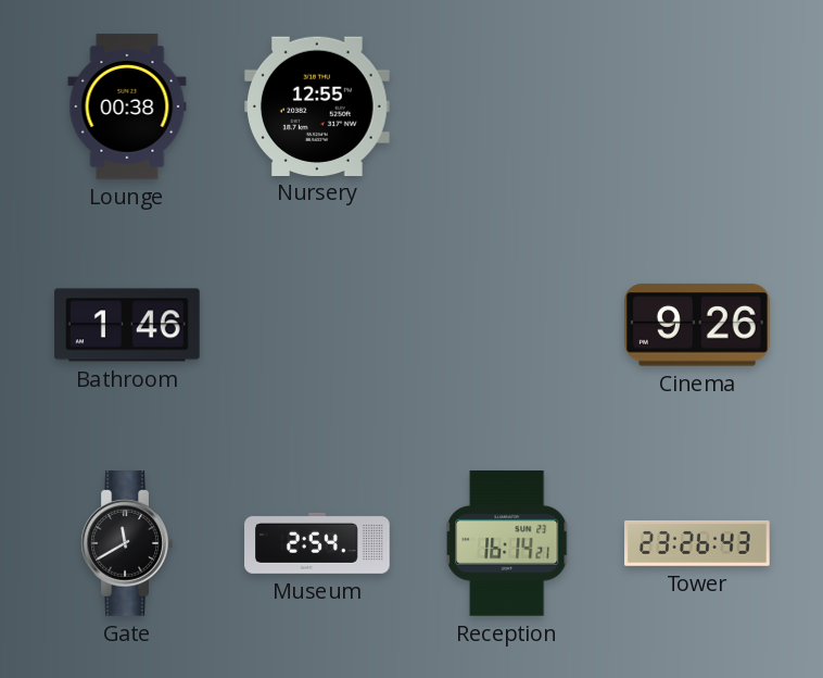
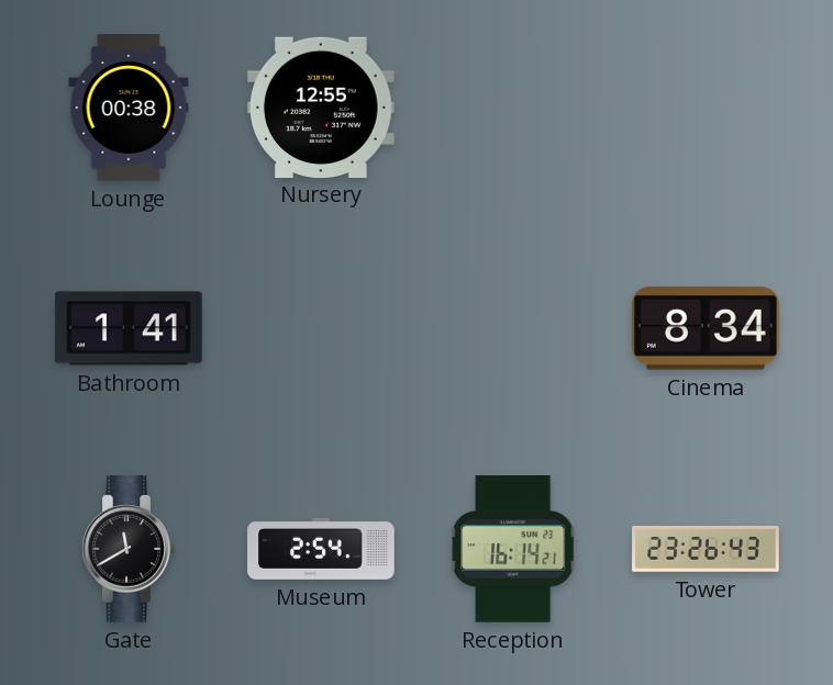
Bathroom: 1:46 -> 1:41
Cinema: 9:26 -> 8:34
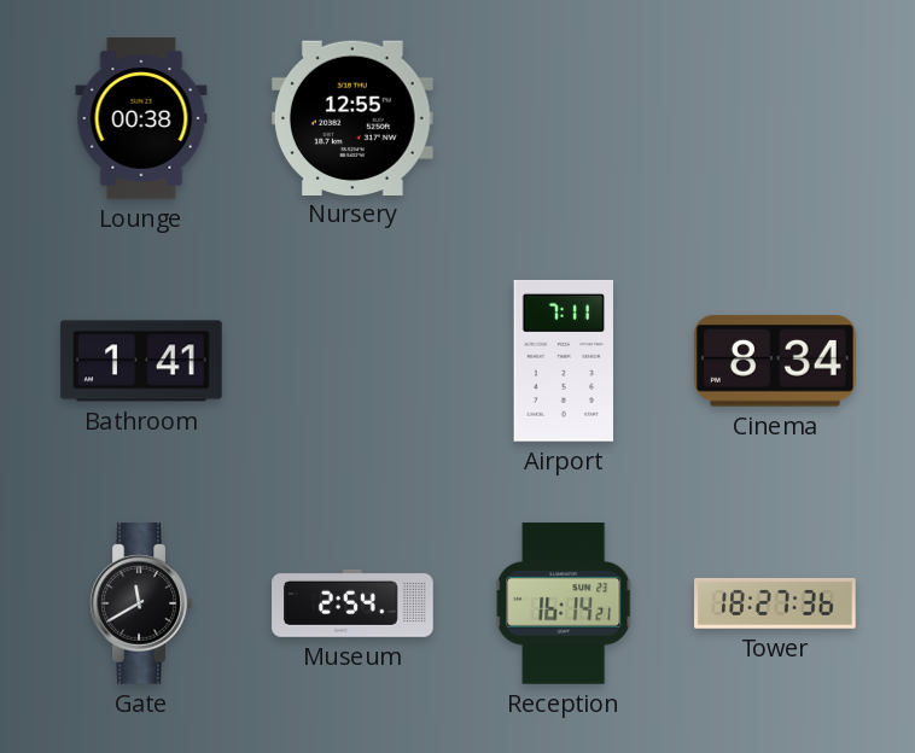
Airport: none -> 7:11
Tower: 23:26 -> 18:27
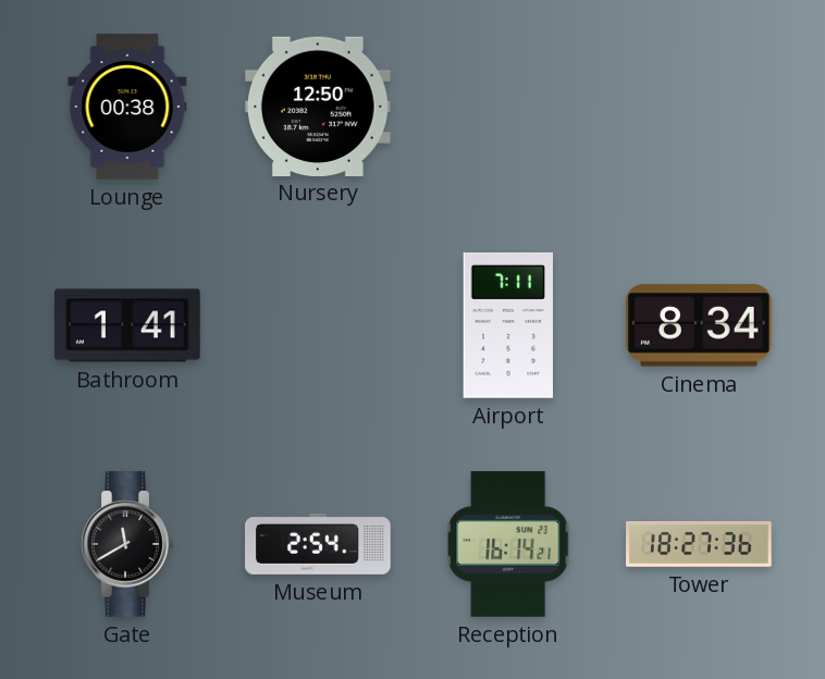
Nursery: 12:55 -> 12:50
